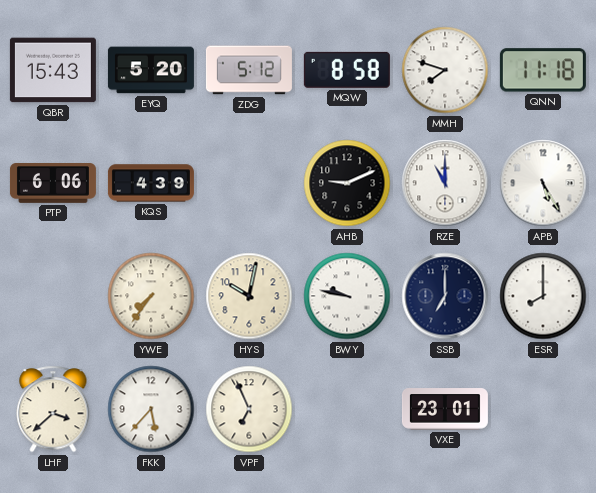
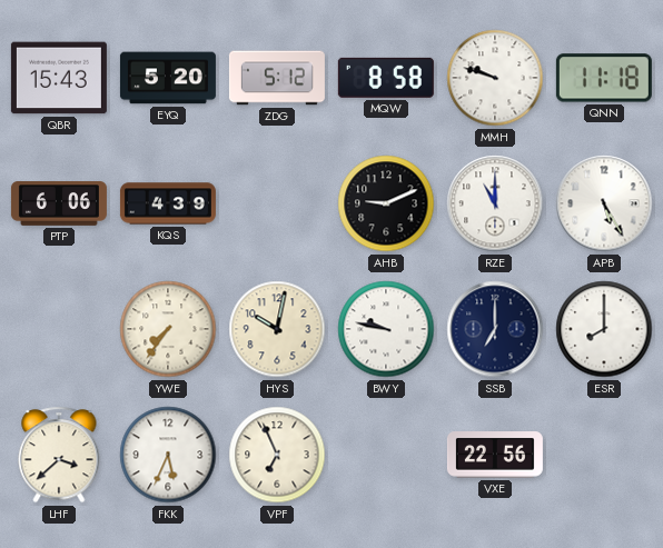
MMH: 7:48 -> 9:48
FKK: 5:37 -> 5:34
VXE: 23:01 -> 22:56
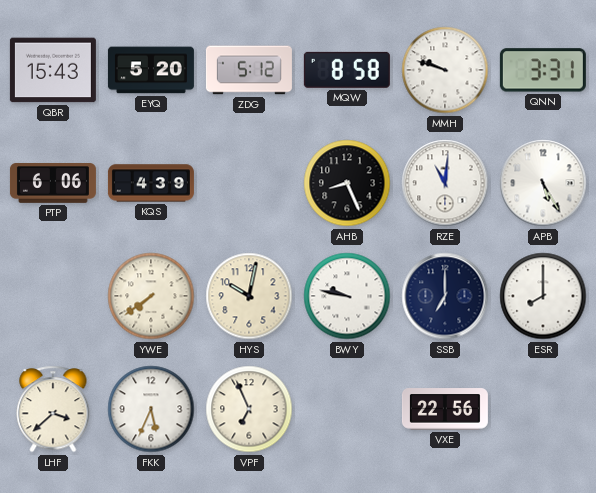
QNN: 11:18 -> 3:31
AHB: 9:11 -> 8:26
RZE: 11:00 -> 11:01
YWE: 7:36 -> 7:39
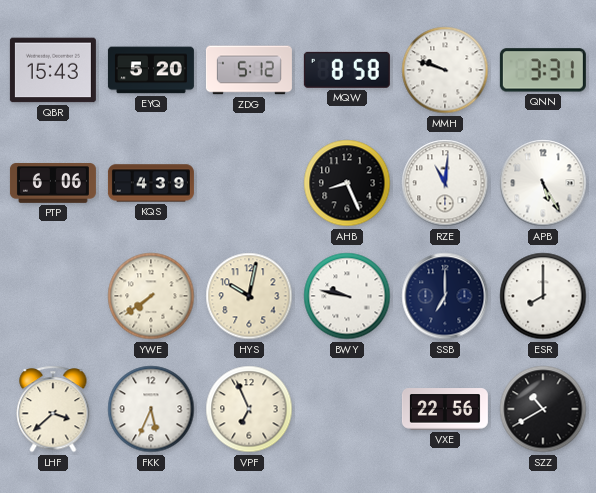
SZZ: none -> 10:40
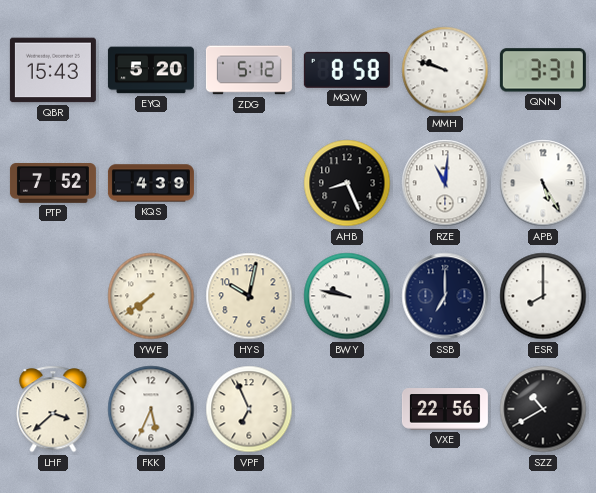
PTP: 6:06 -> 7:52
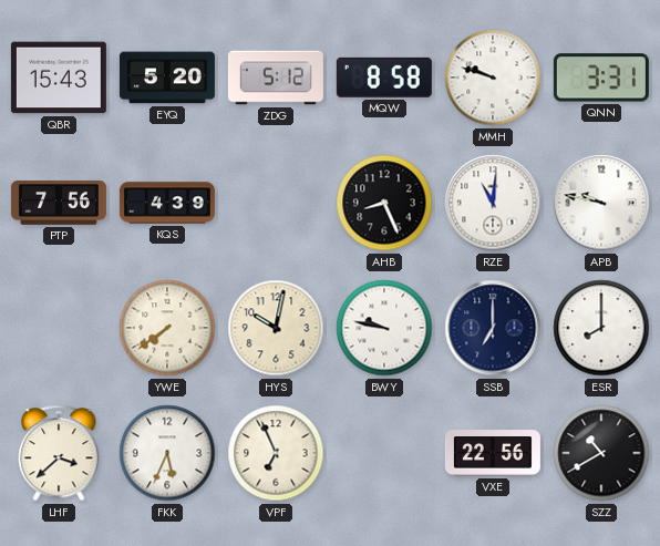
PTP: 7:52 -> 7:56
APB: 5:25 -> 9:47
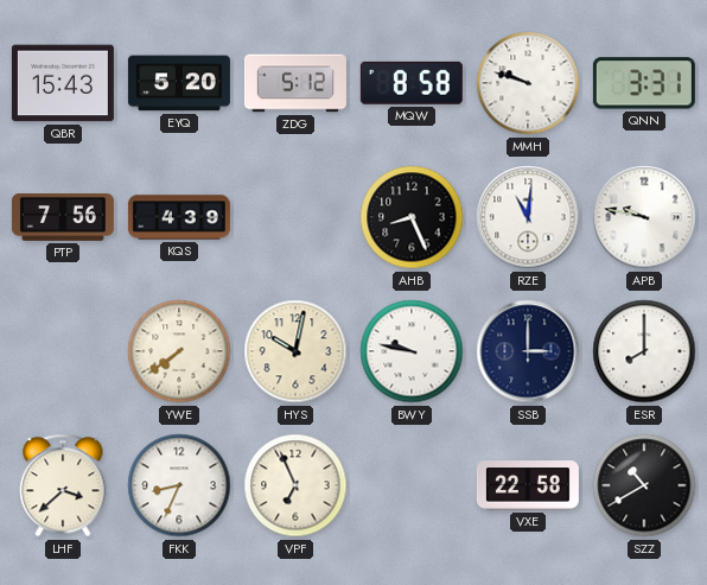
SSB: 7:00 -> 3:00
FKK: 5:34 -> 8:34
VXE: 22:56 -> 22:58
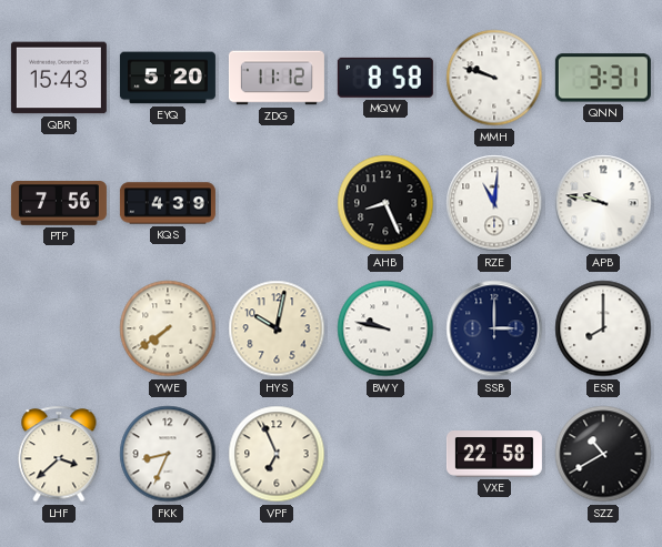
ZDG: 5:12 -> 11:12
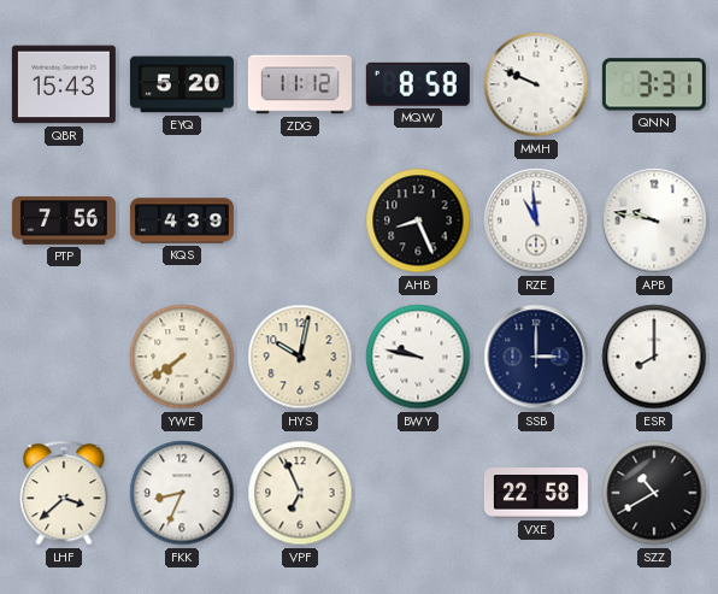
MMH: 9:48 -> 9:49
RZE: 11:01 -> 10:59
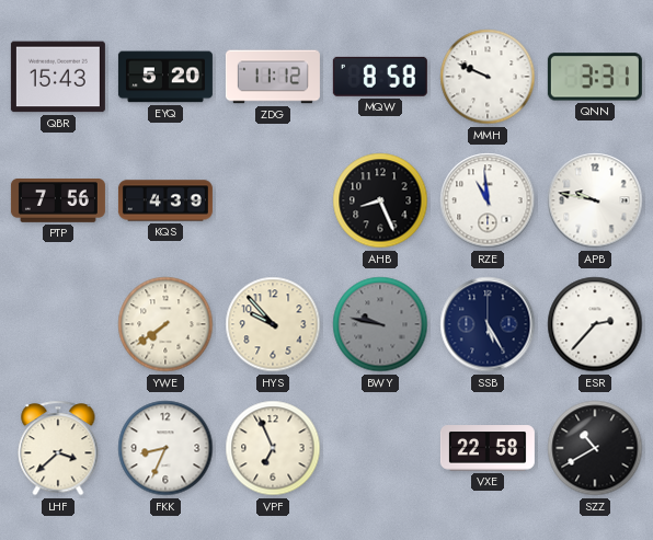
HYS: 10:02 -> 9:53
BWY dial: white -> grey
SSB: 3:00 -> 5:25
ESR: 8:00 -> 2:37
